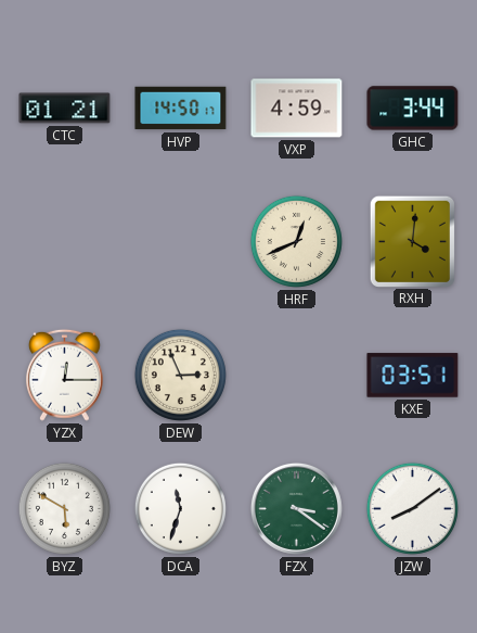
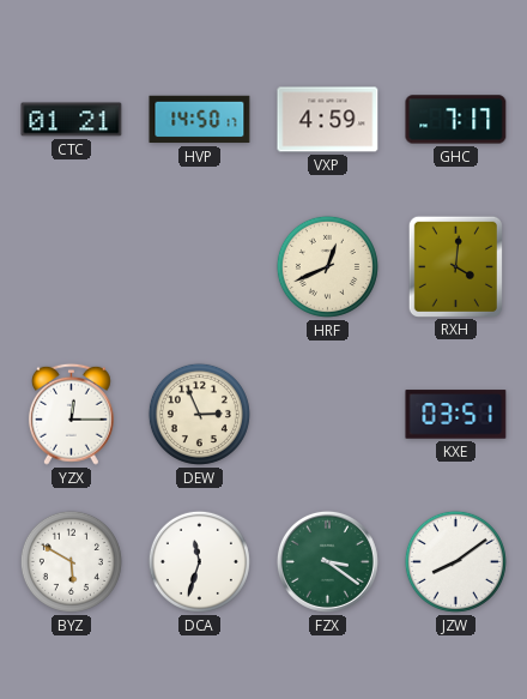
GHC: 3:44 -> 7:17
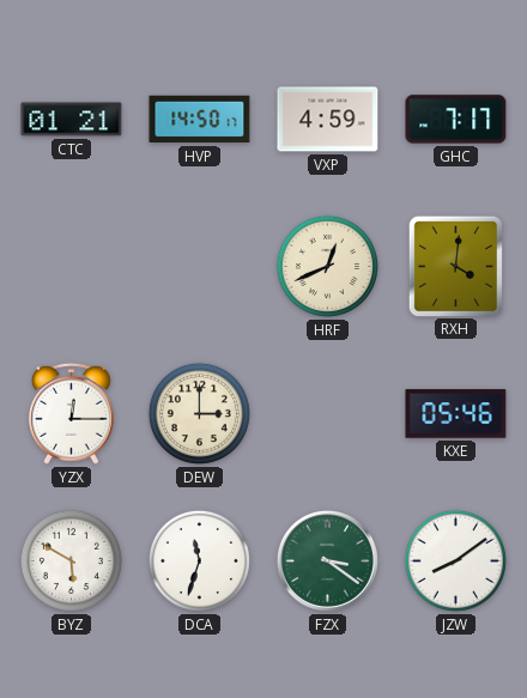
DEW: 2:56 -> 3:00
KXE: 03:51 -> 05:46
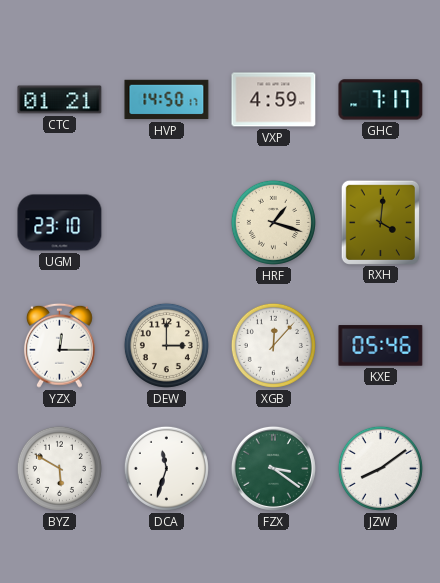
UGM: none -> 23:10
HRF: 12:41 -> 1:18
XGB: none -> 12:07
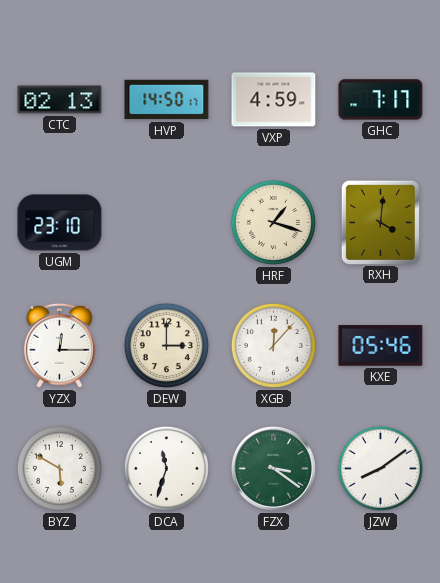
CTC: 01:21 -> 02:13
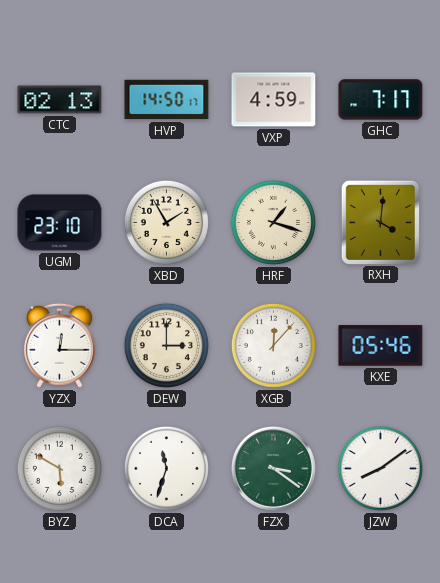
XBD: none -> 1:55
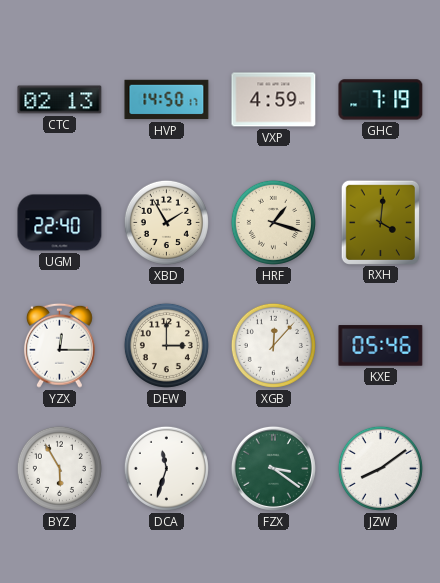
GHC: 7:17 -> 7:19
UGM: 23:10 -> 22:40
BYZ: 5:50 -> 5:55
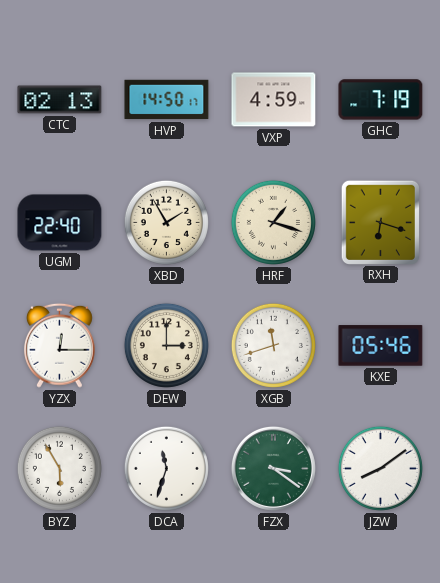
RXH: 4:01 -> 6:18
XGB: 12:07 -> 11:42
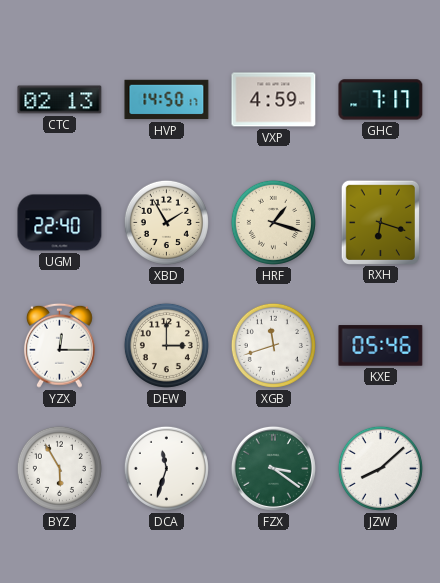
GHC: 7:19 -> 7:17
JZW: 8:09 -> 8:08
